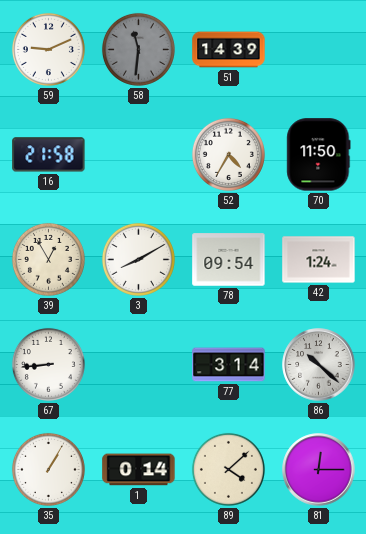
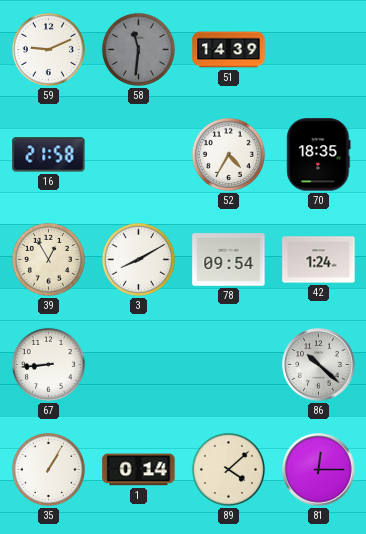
70: 11:50 -> 18:35
77: 3:14 -> none
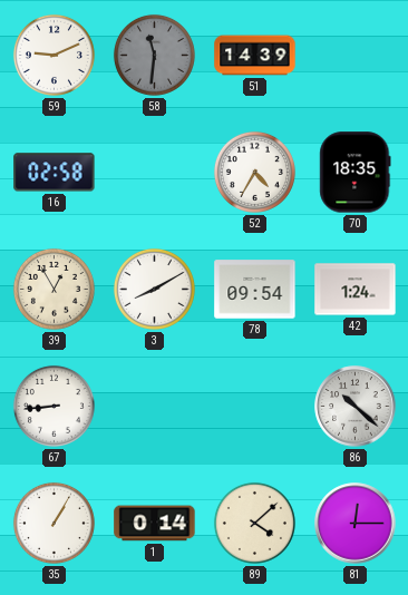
16: 21:58 -> 02:58
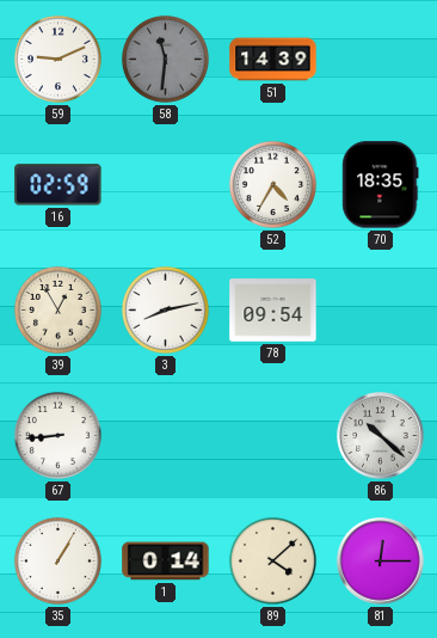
16: 02:58 -> 02:59
3: 8:10 -> 8:13
42: 1:24 -> none
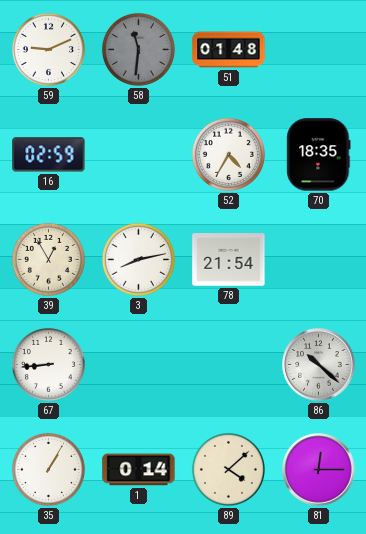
51: 14:39 -> 01:48
78: 09:54 -> 21:54
